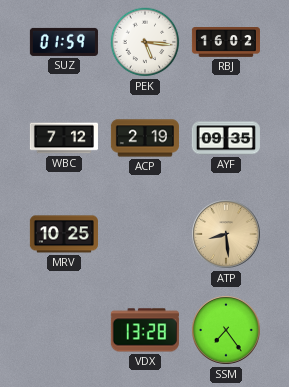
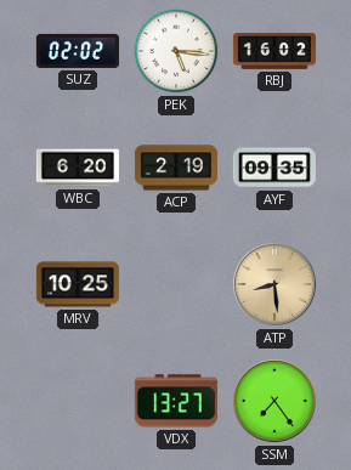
SUZ: 01:59 -> 02:02
WBC: 7:12 -> 6:20
VDX: 13:28 -> 13:27
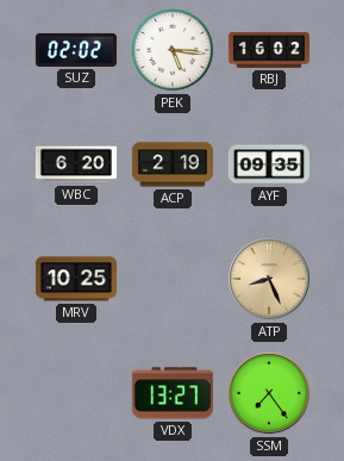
ATP: 8:29 -> 8:26
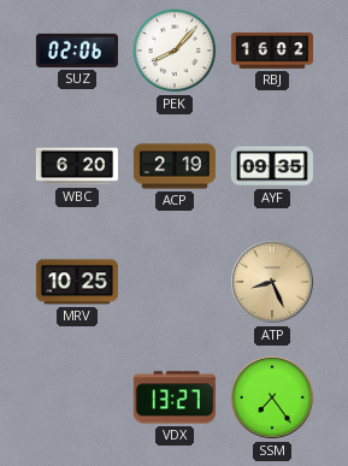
SUZ: 02:02 -> 02:06
PEK: 5:16 -> 8:07
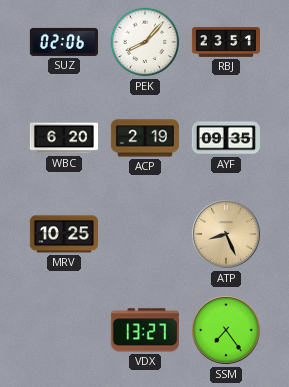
RBJ: 16:02 -> 23:51
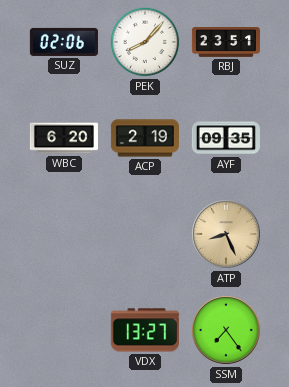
MRV: 10:25 -> none
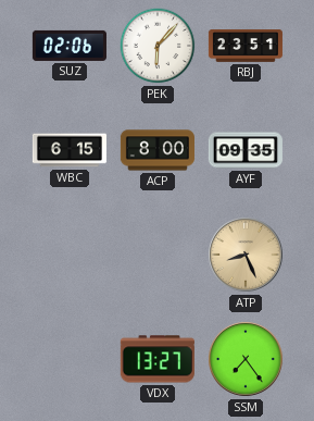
PEK: 8:07 -> 6:07
WBC: 6:20 -> 6:15
ACP: 2:19 -> 8:00
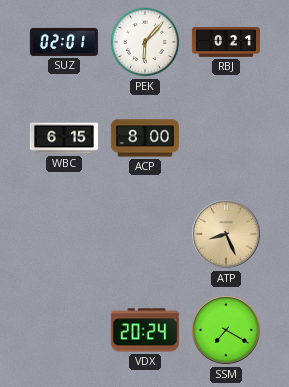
SUZ: 02:06 -> 02:01
RBJ: 23:51 -> 0:21
AYF: 09:35 -> none
VDX: 13:27 -> 20:24
SSM: 7:24 -> 7:20
